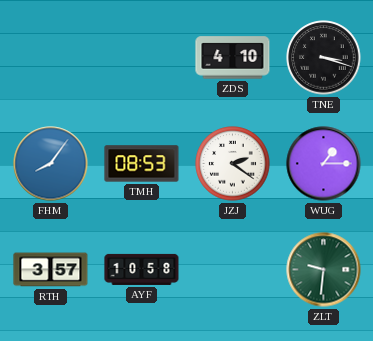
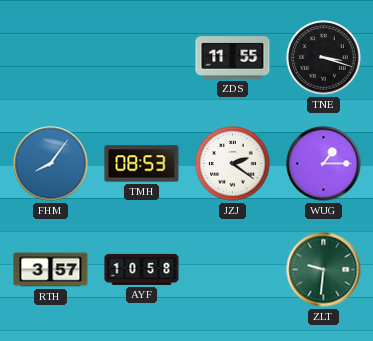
ZDS: 4:10 -> 11:55
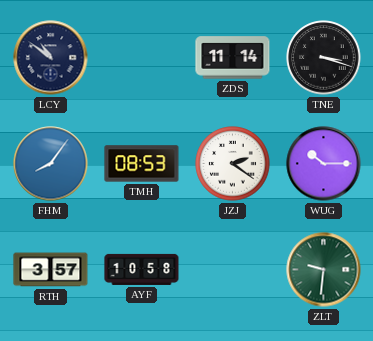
LCY: none -> 10:51
ZDS: 11:55 -> 11:14
WUG: 1:15 -> 10:15
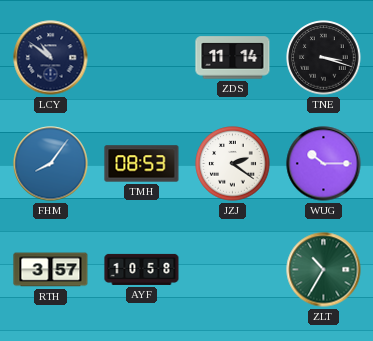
ZLT: 9:31 -> 10:35
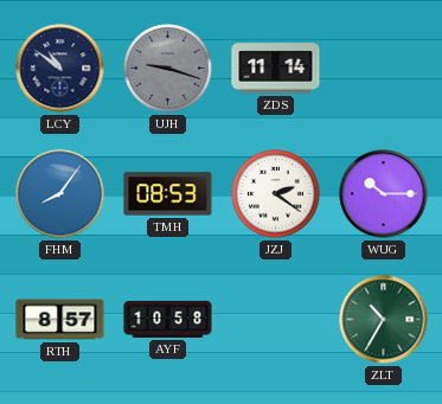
UJH: none -> 9:18
TNE: 3:18 -> none
RTH: 3:57 -> 8:57
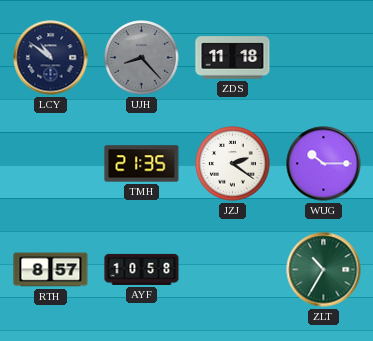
UJH: 9:18 -> 8:23
ZDS: 11:14 -> 11:18
FHM: 8:06 -> none
TMH: 08:53 -> 21:35
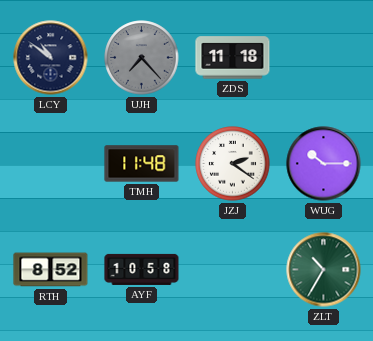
UJH: 8:23 -> 7:23
TMH: 21:35 -> 11:48
RTH: 8:57 -> 8:52
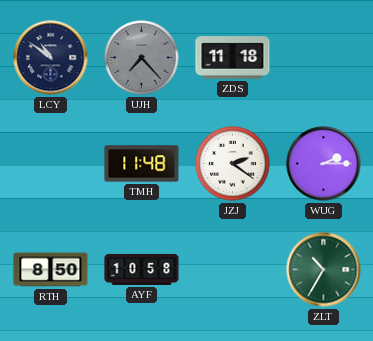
WUG: 10:15 -> 2:15
RTH: 8:52 -> 8:50
